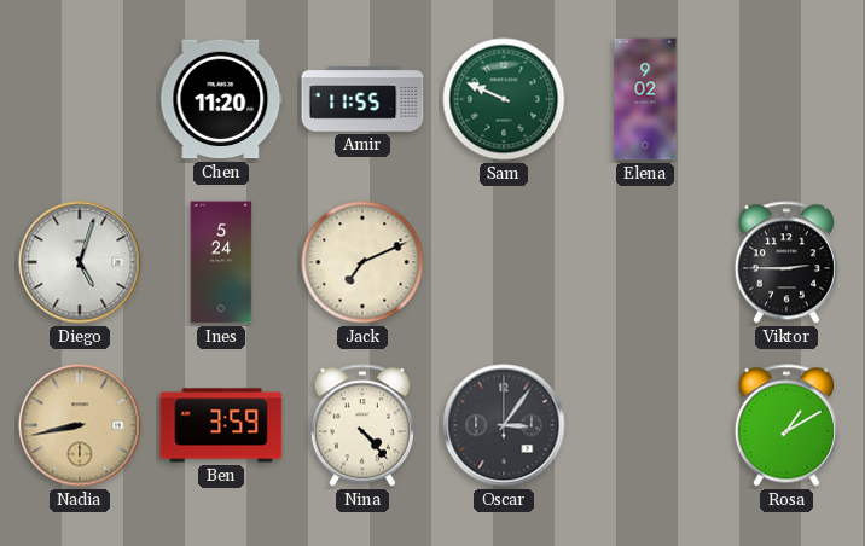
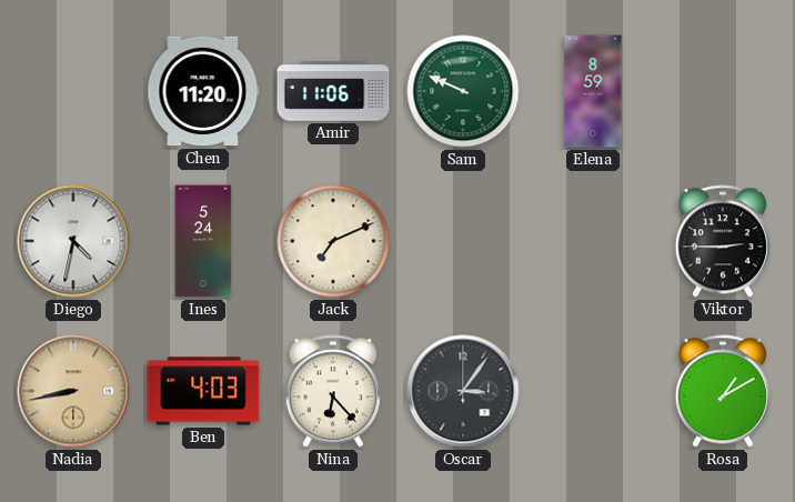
Amir: 11:55 -> 11:06
Elena: 9:02 -> 8:59
Diego: 5:03 -> 4:32
Ben: 3:59 -> 4:03
Nina: 4:23 -> 6:23
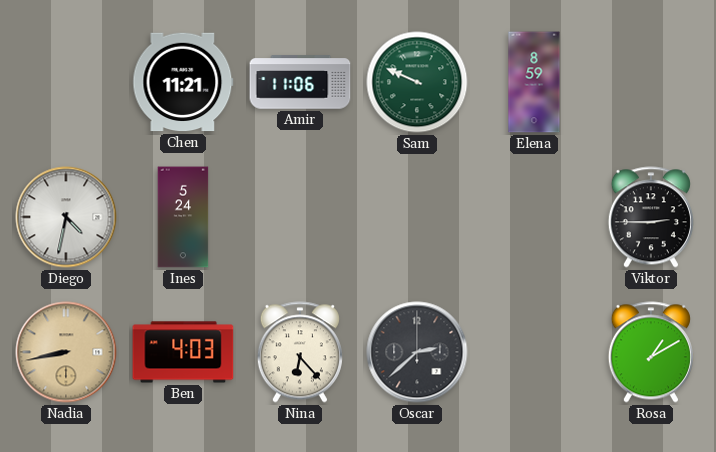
Chen: 11:20 -> 11:21
Jack: 7:11 -> none
Oscar: 3:06 -> 2:38
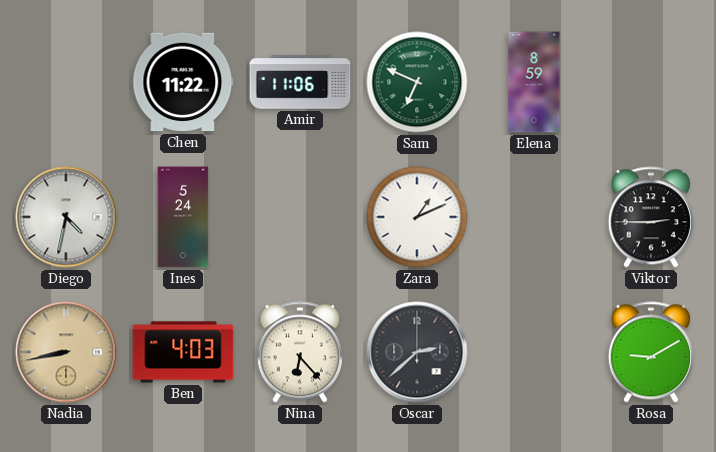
Chen: 11:21 -> 11:22
Sam: 9:49 -> 6:49
Zara: none -> 1:11
Rosa: 1:10 -> 9:10
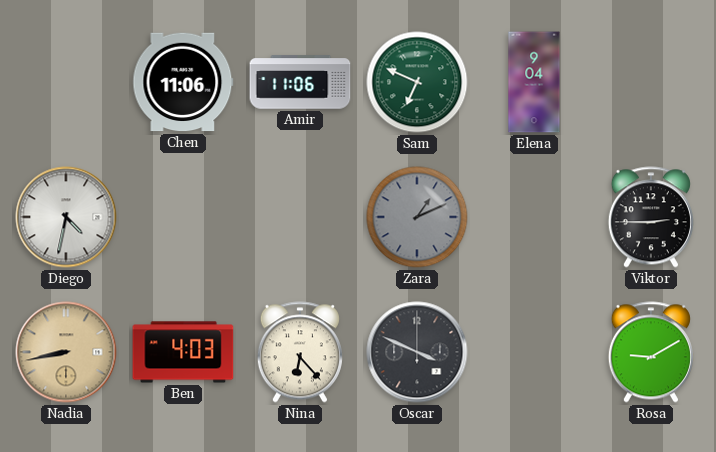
Chen: 11:22 -> 11:06
Elena: 8:59 -> 9:04
Ines: 5:24 -> none
Zara dial: white -> grey
Oscar: 2:38 -> 3:49
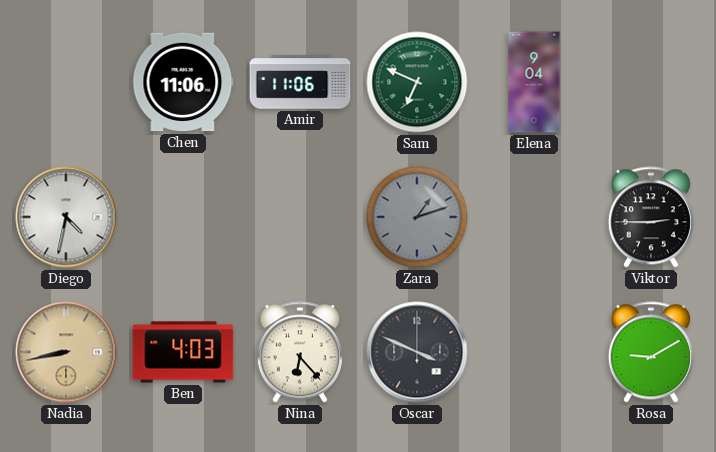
Zara: 1:11 -> 1:12
